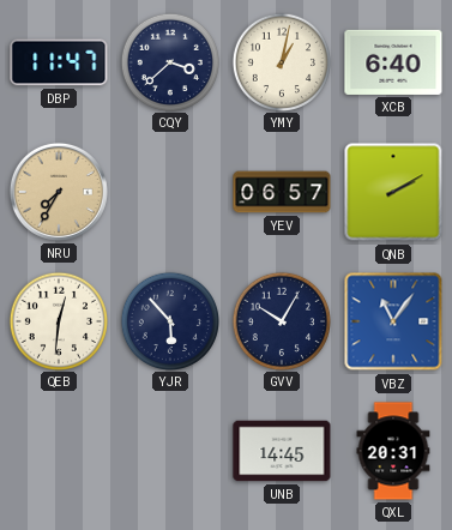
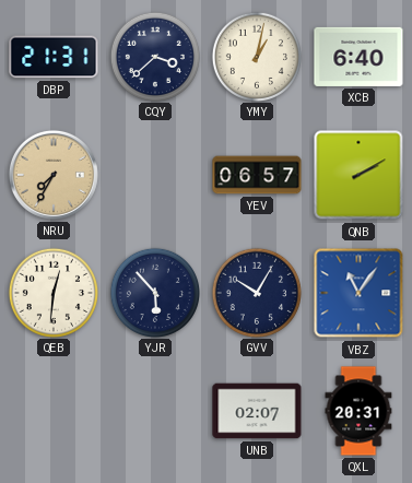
DBP: 11:47 -> 21:31
UNB: 14:45 -> 02:07
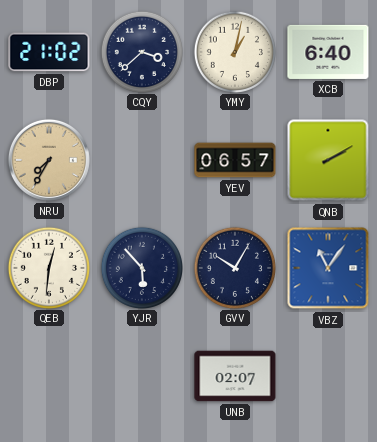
DBP: 21:31 -> 21:02
QXL: 20:31 -> none
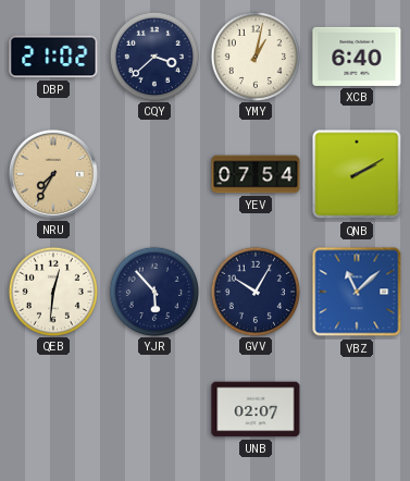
YEV: 06:57 -> 07:54
VBZ: 11:06 -> 11:08
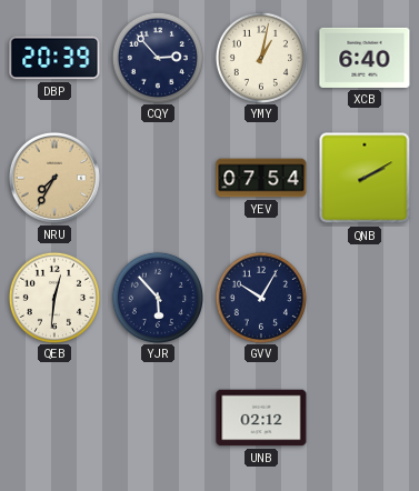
DBP: 21:02 -> 20:39
CQY: 3:38 -> 2:53
VBZ: 11:08 -> none
UNB: 02:07 -> 02:12
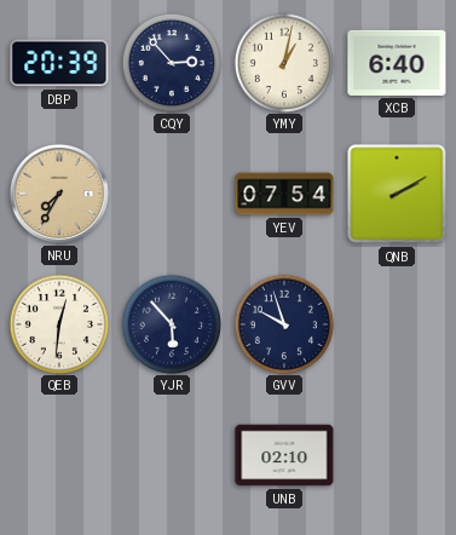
GVV: 10:05 -> 9:57
UNB: 02:12 -> 02:10
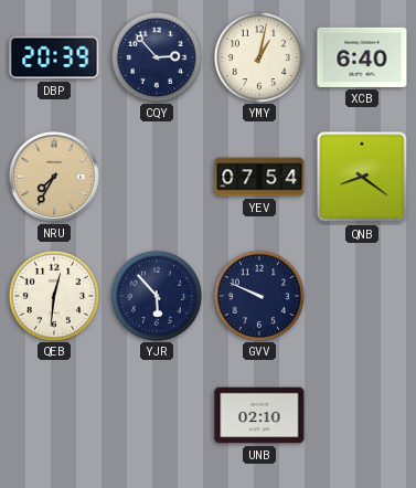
QNB: 2:10 -> 8:21
GVV: 9:57 -> 9:49
